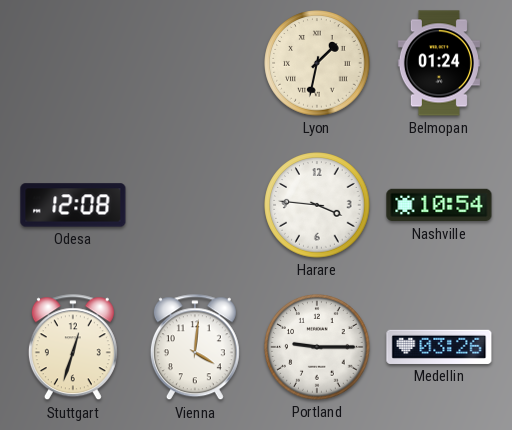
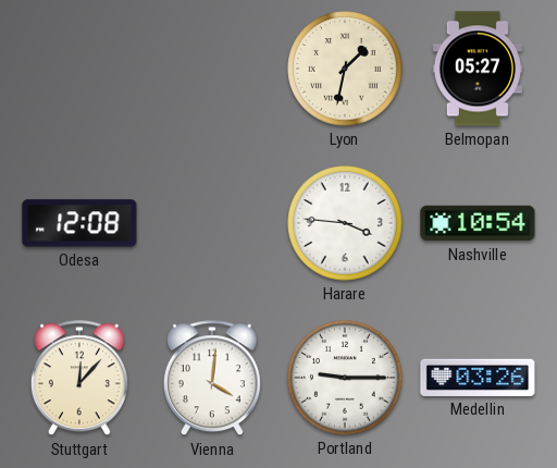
Belmopan: 01:24 -> 05:27
Stuttgart: 12:33 -> 12:07
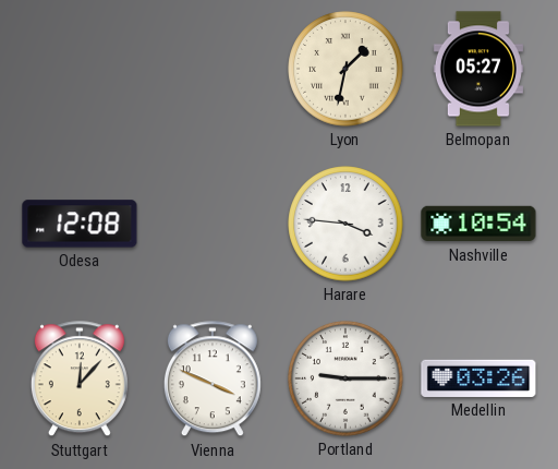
Vienna: 4:01 -> 3:49
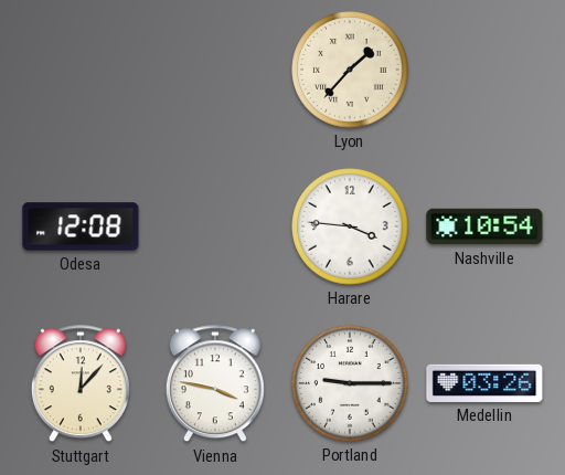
Lyon: 1:32 -> 1:37
Belmopan: 05:27 -> none
Vienna: 3:49 -> 3:47
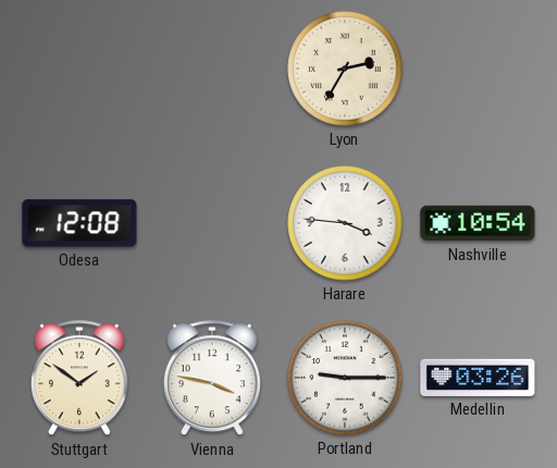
Lyon: 1:37 -> 2:35
Stuttgart: 12:07 -> 1:51
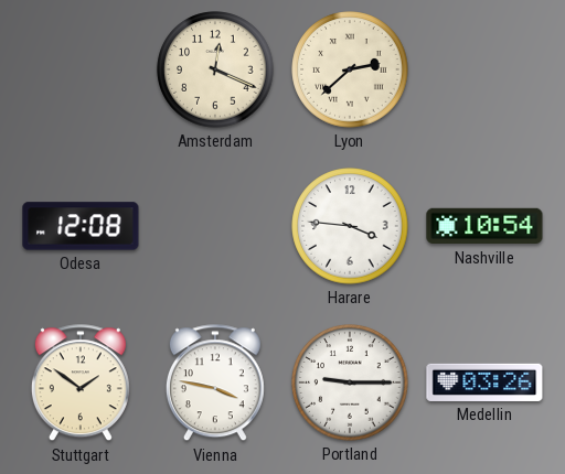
Amsterdam: none -> 12:19
Lyon: 2:35 -> 2:38
